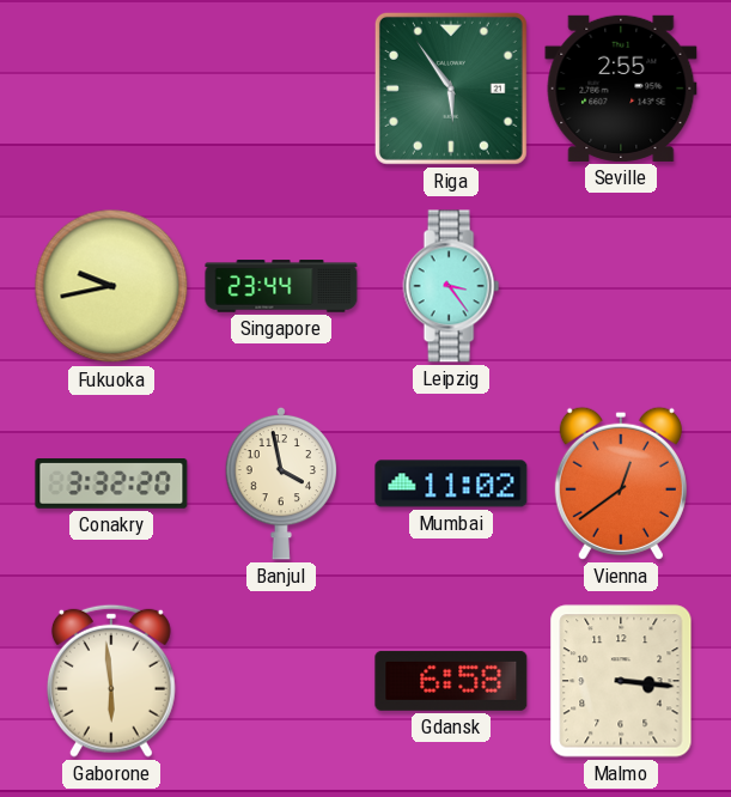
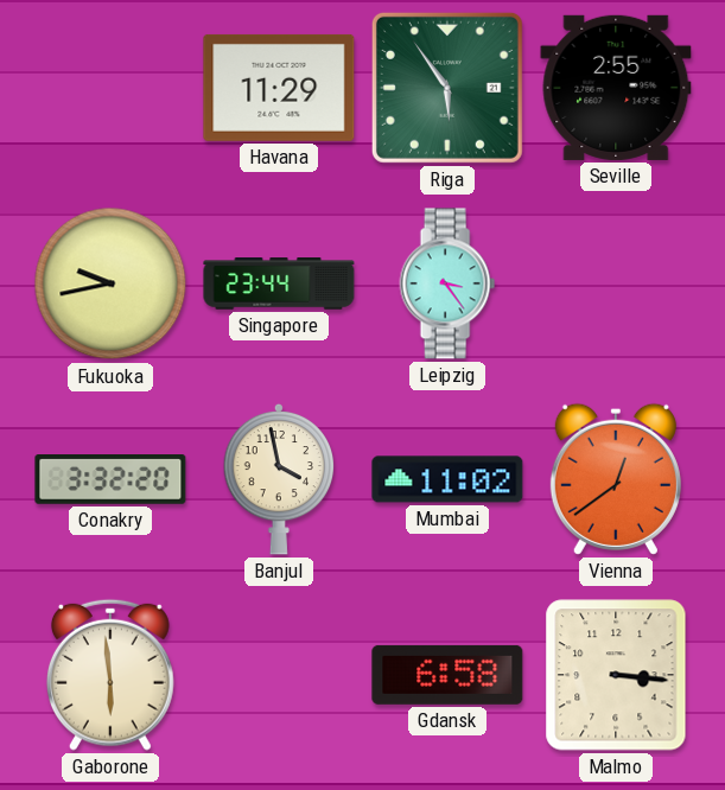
Havana: none -> 11:29
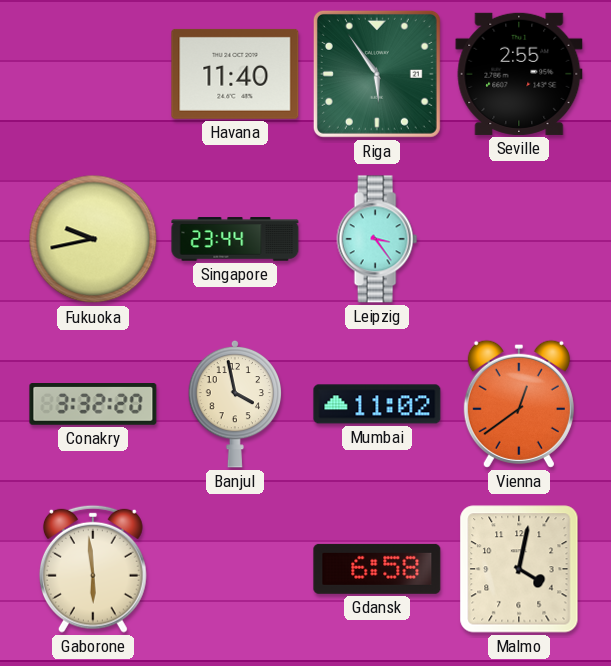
Havana: 11:29 -> 11:40
Malmo: 3:16 -> 4:02
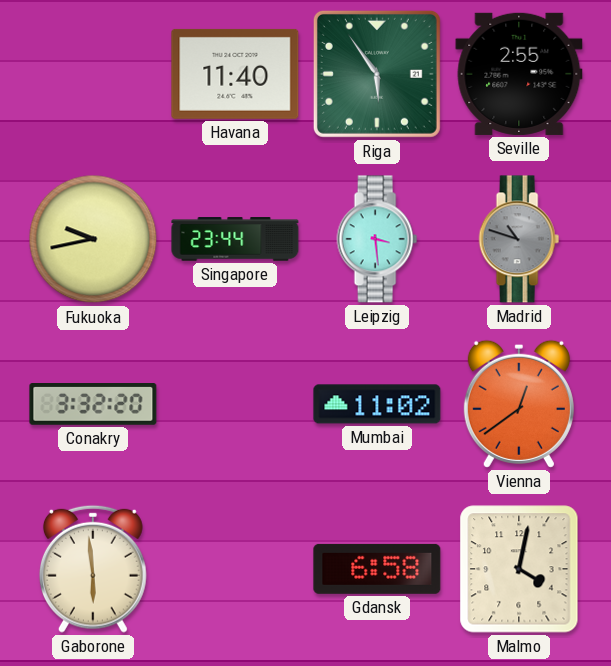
Leipzig: 3:24 -> 3:29
Madrid: none -> 10:48
Banjul: 3:58 -> none
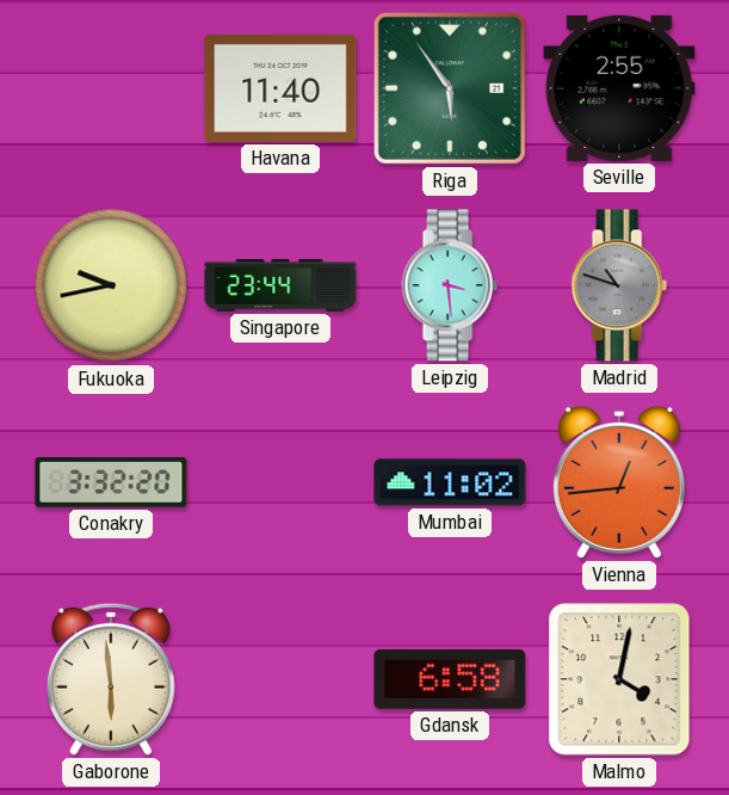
Vienna: 12:39 -> 12:44
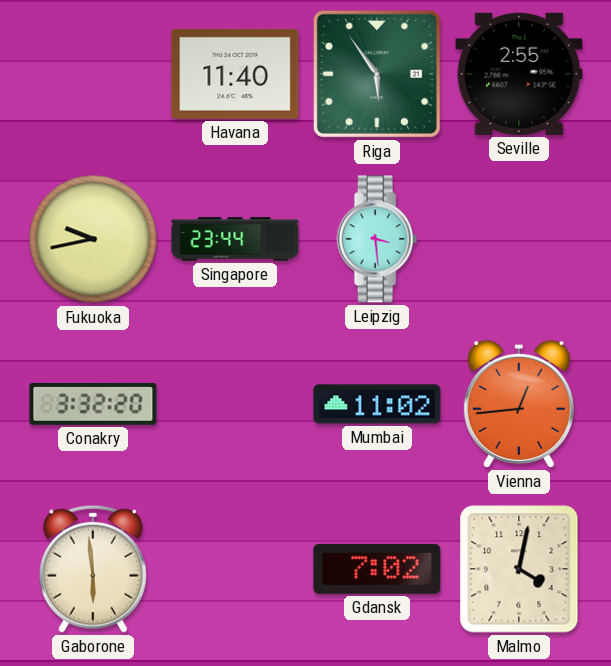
Madrid: 10:48 -> none
Gdansk: 6:58 -> 7:02
